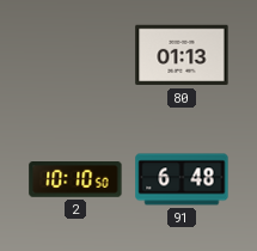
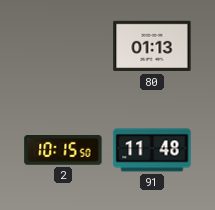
2: 10:10 -> 10:15
91: 6:48 -> 11:48
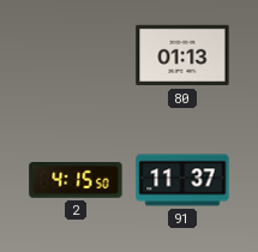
2: 10:15 -> 4:15
91: 11:48 -> 11:37
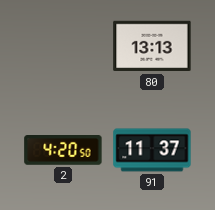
80: 01:13 -> 13:13
2: 4:15 -> 4:20
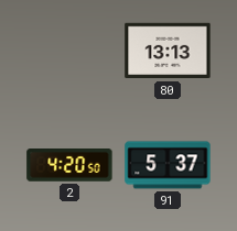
91: 11:37 -> 5:37
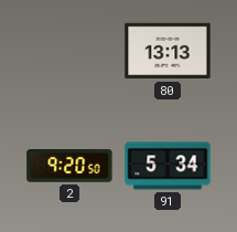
2: 4:20 -> 9:20
91: 5:37 -> 5:34
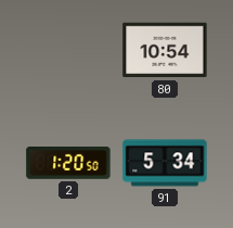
80: 13:13 -> 10:54
2: 9:20 -> 1:20
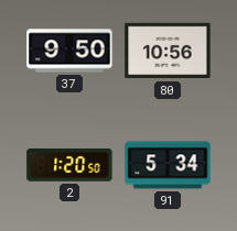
37: none -> 9:50
80: 10:54 -> 10:56
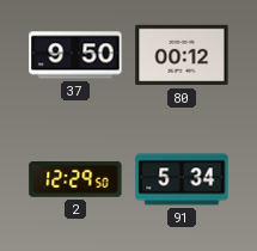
80: 10:56 -> 00:12
2: 1:20 -> 12:29
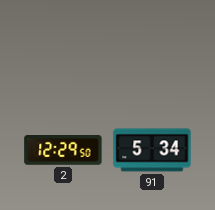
37: 9:50 -> none
80: 00:12 -> none
